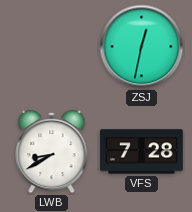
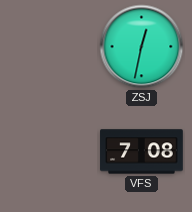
LWB: 8:40 -> none
VFS: 7:28 -> 7:08
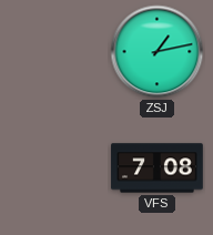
ZSJ: 12:32 -> 1:13
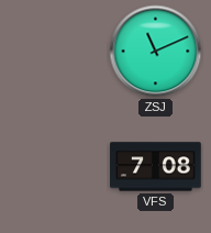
ZSJ: 1:13 -> 11:11
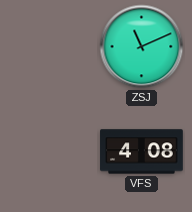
VFS: 7:08 -> 4:08
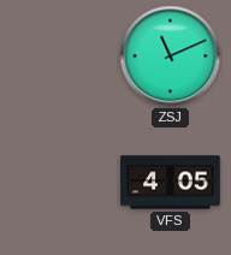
VFS: 4:08 -> 4:05
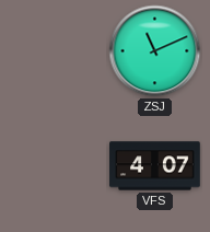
VFS: 4:05 -> 4:07
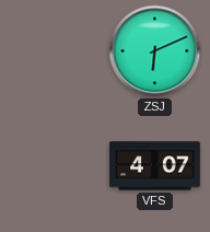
ZSJ: 11:11 -> 6:11
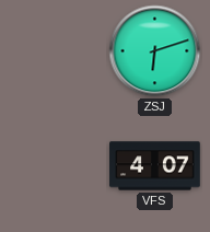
ZSJ: 6:11 -> 6:12
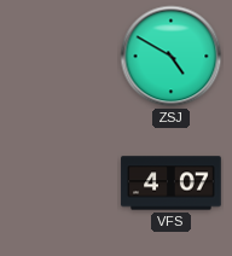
ZSJ: 6:12 -> 4:50
